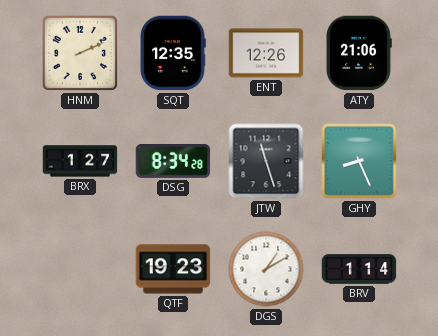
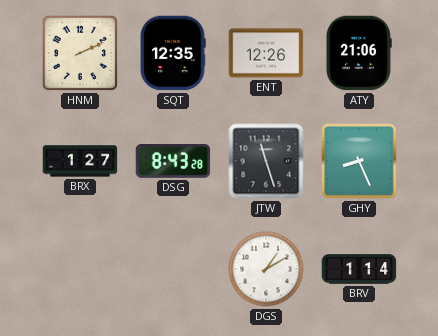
DSG: 8:34 -> 8:43
QTF: 19:23 -> none
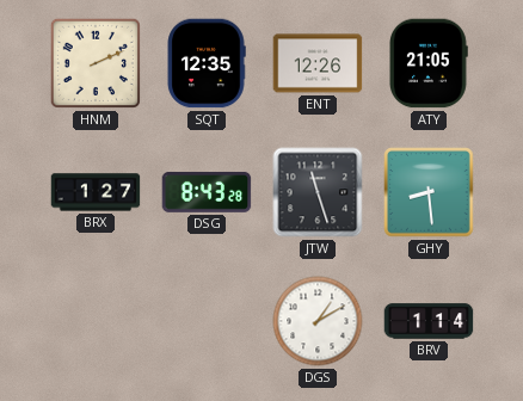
ATY: 21:06 -> 21:05
GHY: 8:26 -> 8:29
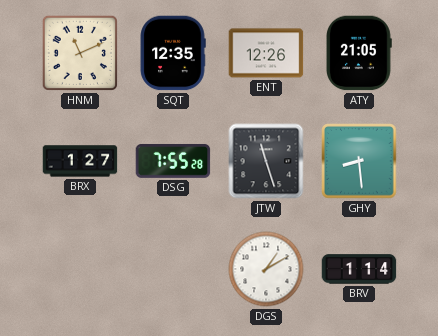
HNM: 2:11 -> 11:11
DSG: 8:43 -> 7:55
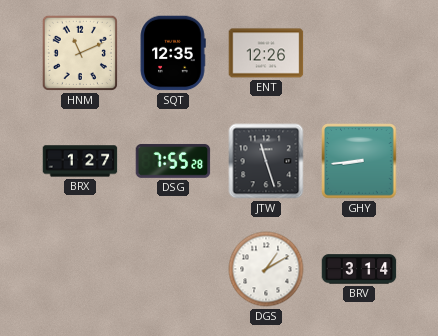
ATY: 21:05 -> none
GHY: 8:29 -> 8:44
BRV: 1:14 -> 3:14
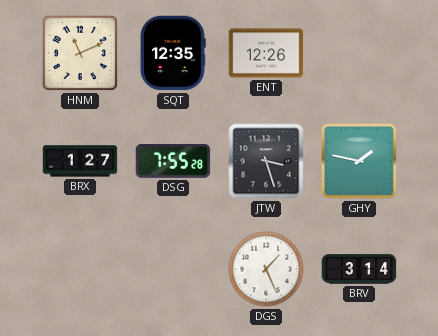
JTW: 11:27 -> 3:27
GHY: 8:44 -> 1:47
DGS: 1:10 -> 1:26
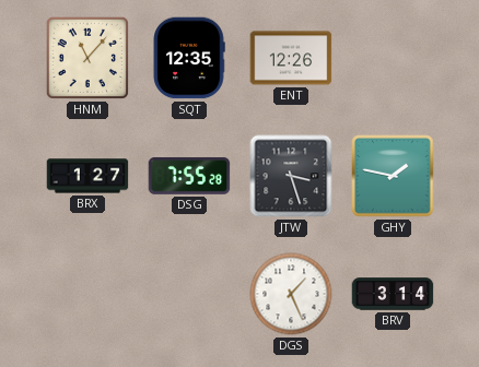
HNM: 11:11 -> 11:07
